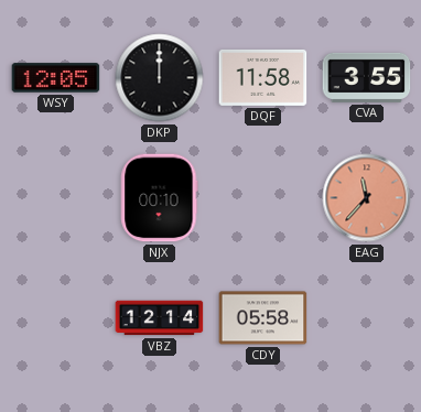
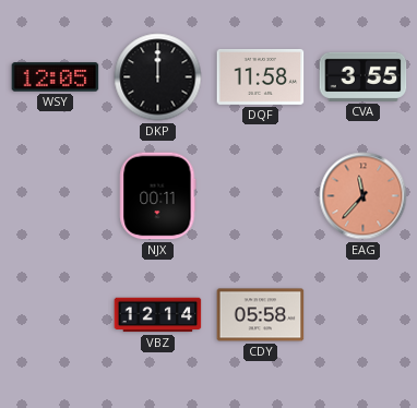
NJX: 00:10 -> 00:11
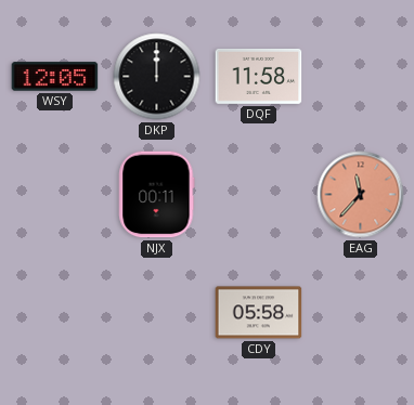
CVA: 3:55 -> none
VBZ: 12:14 -> none
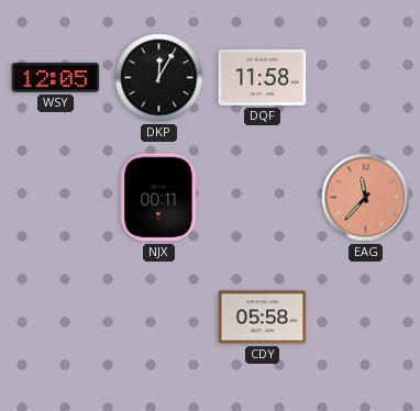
DKP: 12:00 -> 12:05
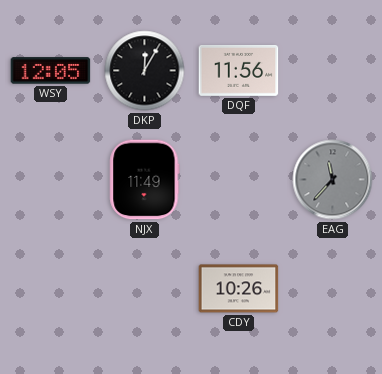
DQF: 11:58 -> 11:56
NJX: 00:11 -> 11:49
EAG dial: salmon -> grey
CDY: 05:58 -> 10:26
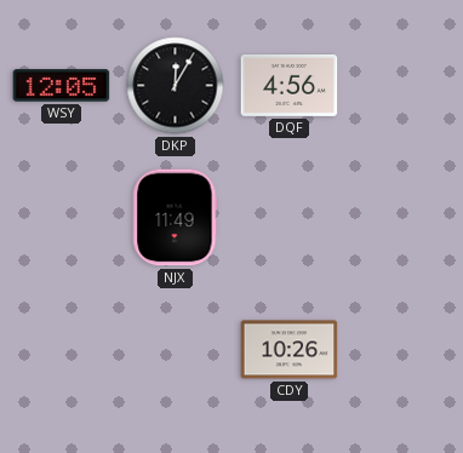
DQF: 11:56 -> 4:56
EAG: 11:37 -> none
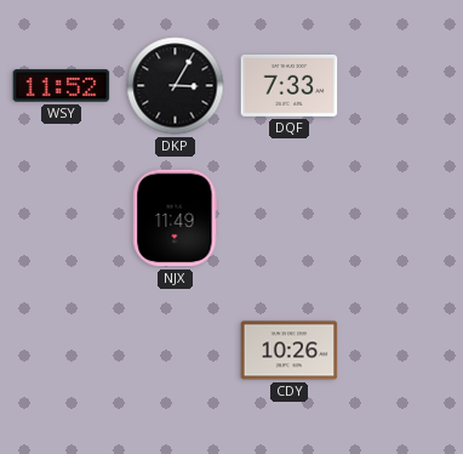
WSY: 12:05 -> 11:52
DKP: 12:05 -> 3:05
DQF: 4:56 -> 7:33
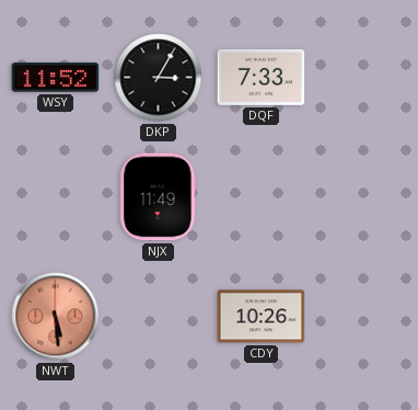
NWT: none -> 5:29
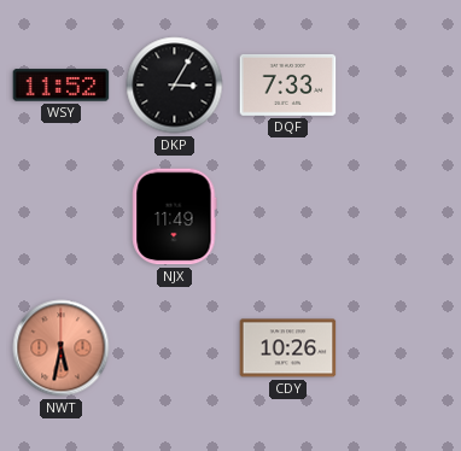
NWT: 5:29 -> 5:32
